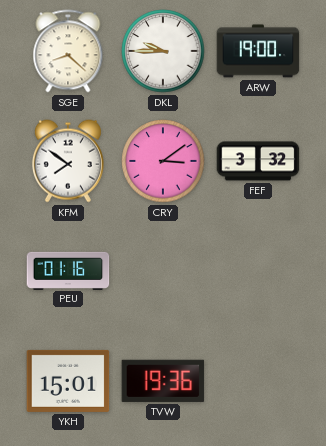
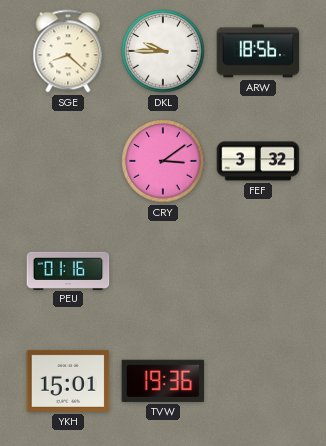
ARW: 19:00 -> 18:56
KFM: 7:51 -> none
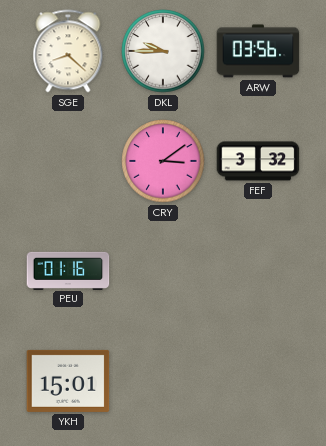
ARW: 18:56 -> 03:56
TVW: 19:36 -> none
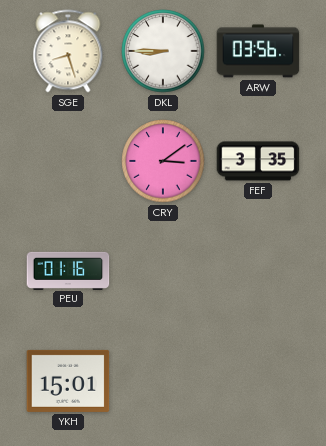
SGE: 8:22 -> 8:27
DKL: 9:45 -> 8:45
FEF: 3:32 -> 3:35
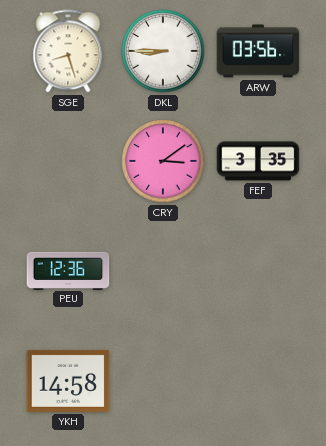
PEU: 01:16 -> 12:36
YKH: 15:01 -> 14:58
